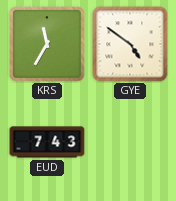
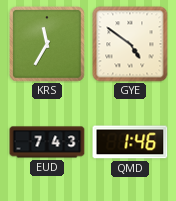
QMD: none -> 1:46
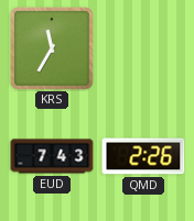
GYE: 4:51 -> none
QMD: 1:46 -> 2:26
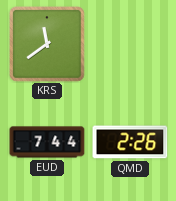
KRS: 11:35 -> 11:39
EUD: 7:43 -> 7:44
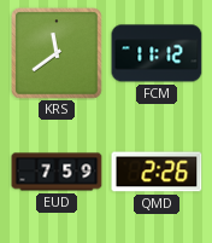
FCM: none -> 11:12
EUD: 7:44 -> 7:59
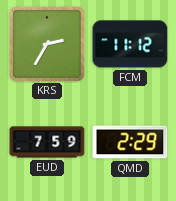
KRS: 11:39 -> 2:35
QMD: 2:26 -> 2:29
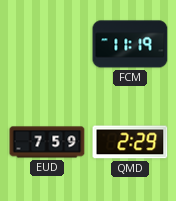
KRS: 2:35 -> none
FCM: 11:12 -> 11:19
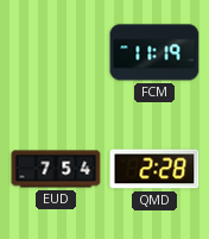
EUD: 7:59 -> 7:54
QMD: 2:29 -> 2:28
